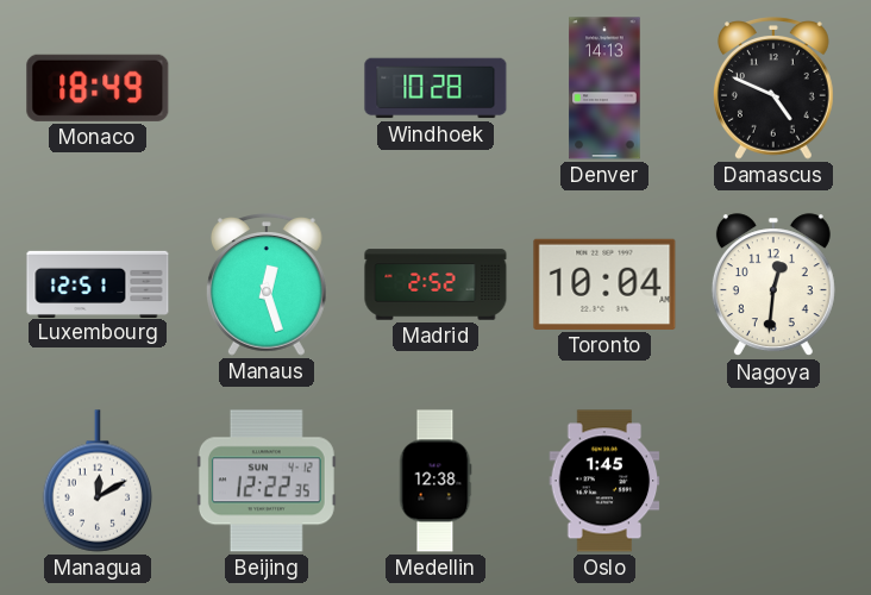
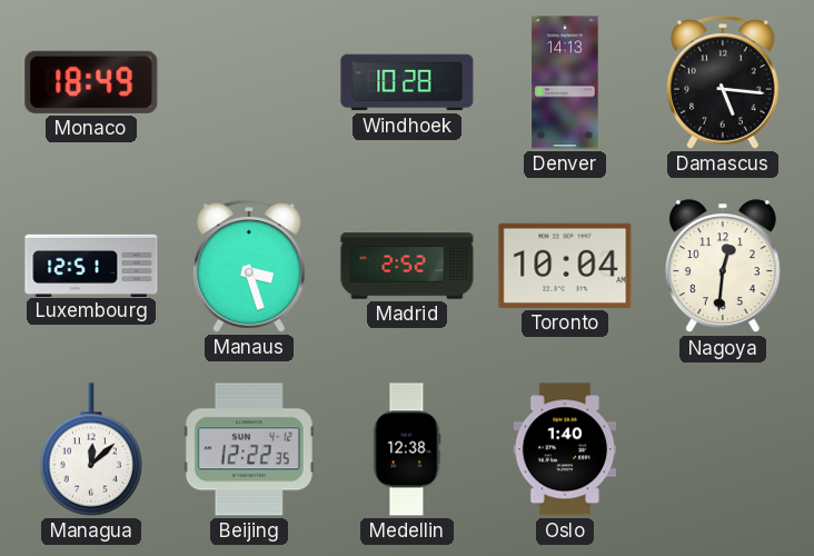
Damascus: 4:49 -> 5:16
Manaus: 12:27 -> 3:27
Managua: 12:10 -> 12:08
Oslo: 1:45 -> 1:40
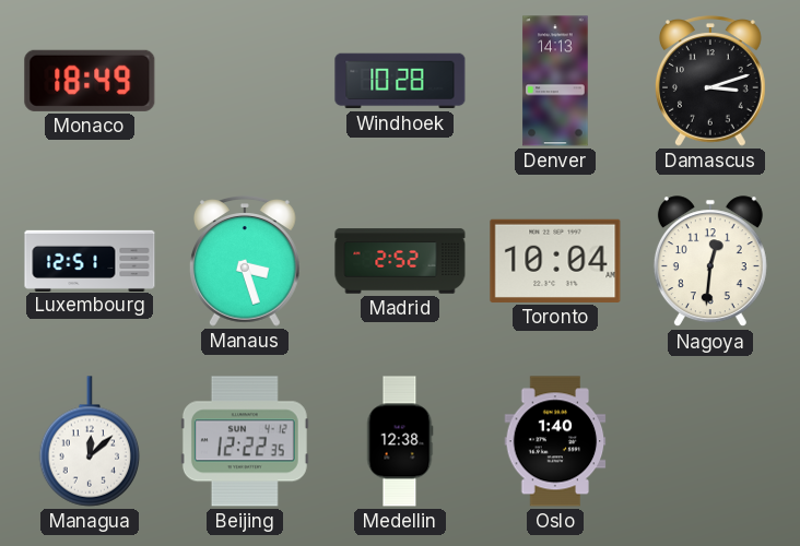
Damascus: 5:16 -> 3:12
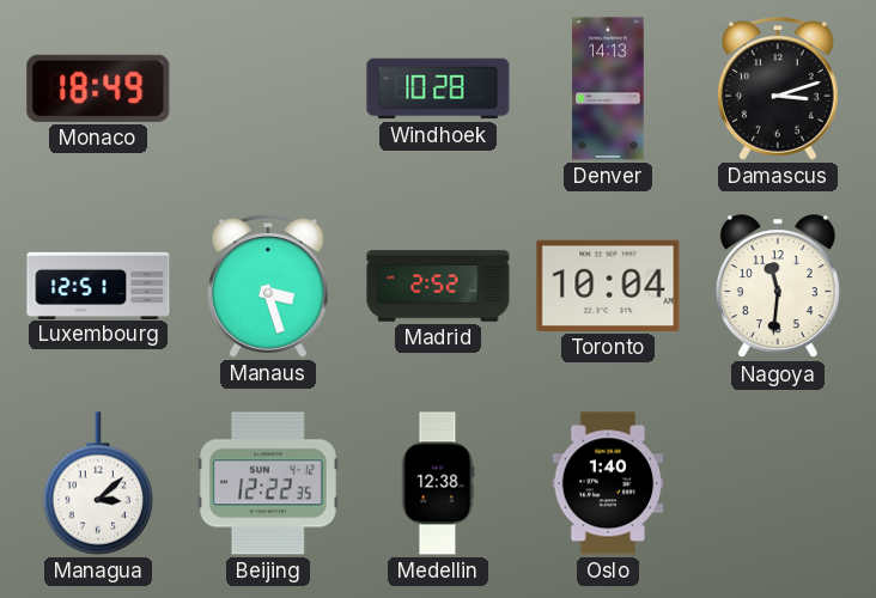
Nagoya: 12:31 -> 11:31
Managua: 12:08 -> 3:08
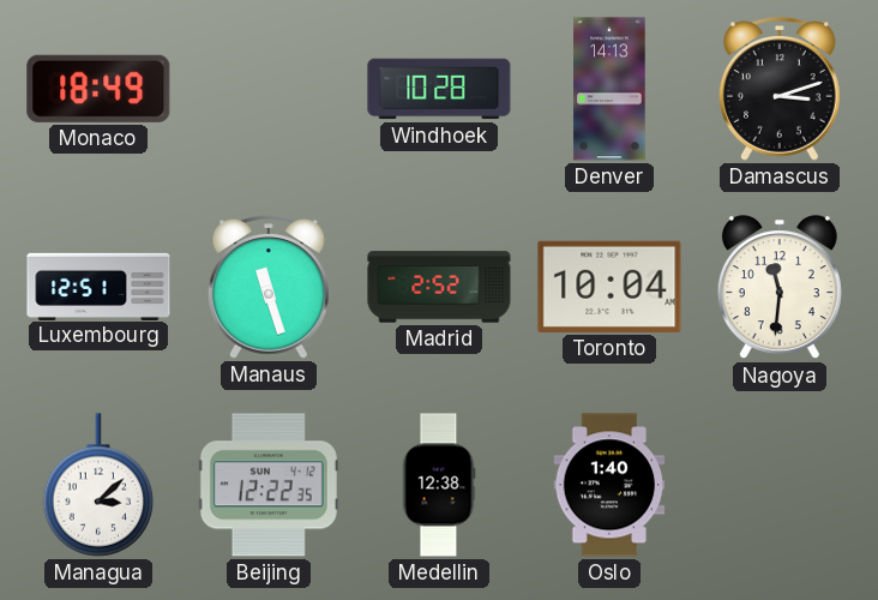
Manaus: 3:27 -> 11:27
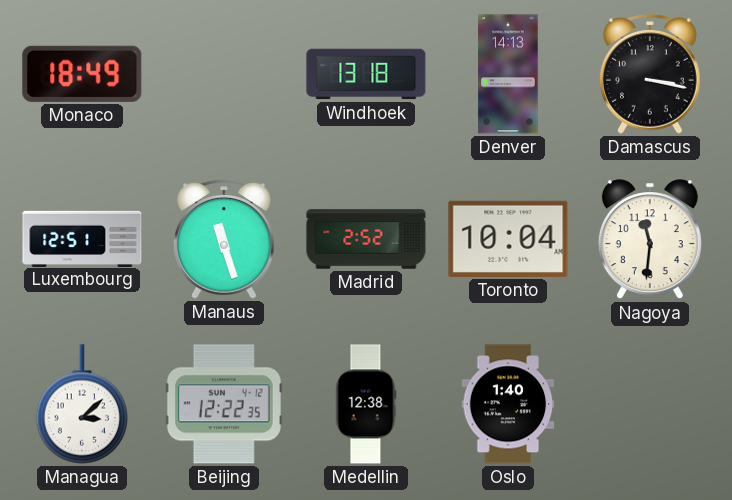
Windhoek: 10:28 -> 13:18
Damascus: 3:12 -> 3:17
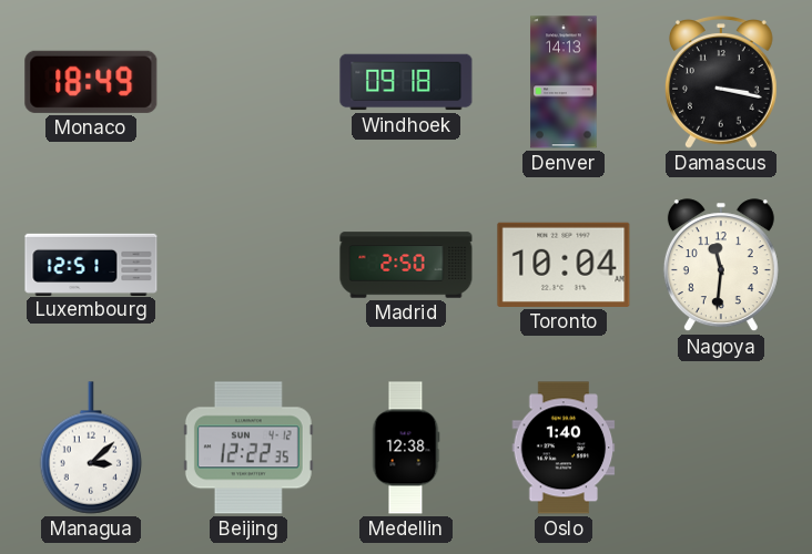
Windhoek: 13:18 -> 09:18
Manaus: 11:27 -> none
Madrid: 2:52 -> 2:50
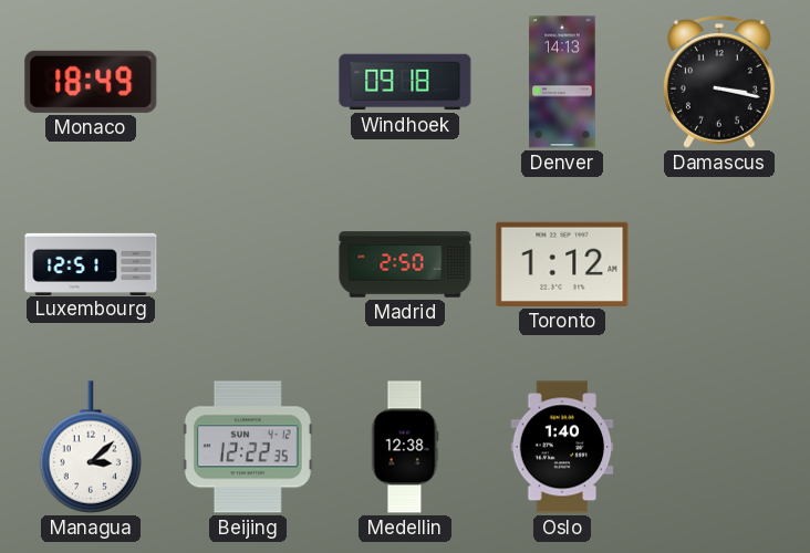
Toronto: 10:04 -> 1:12
Nagoya: 11:31 -> none
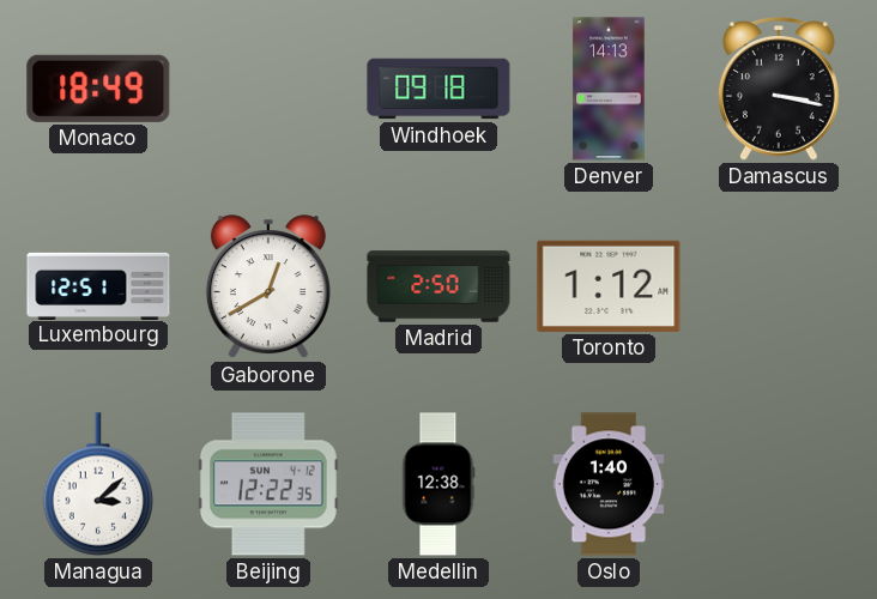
Gaborone: none -> 12:40
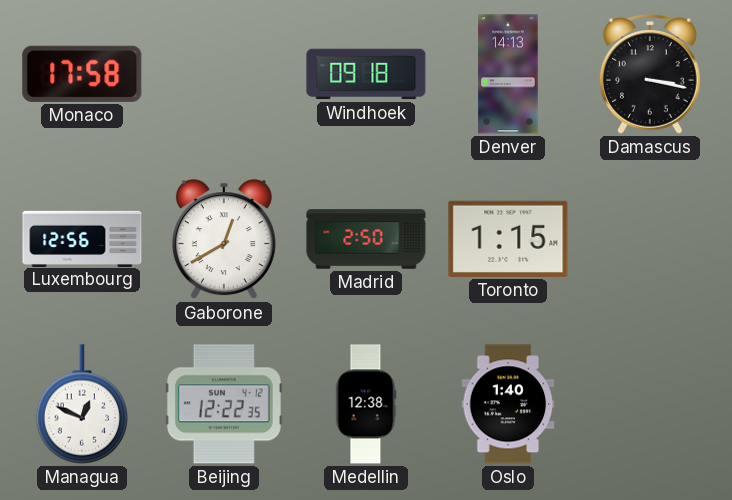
Monaco: 18:49 -> 17:58
Luxembourg: 12:51 -> 12:56
Toronto: 1:12 -> 1:15
Managua: 3:08 -> 12:49
